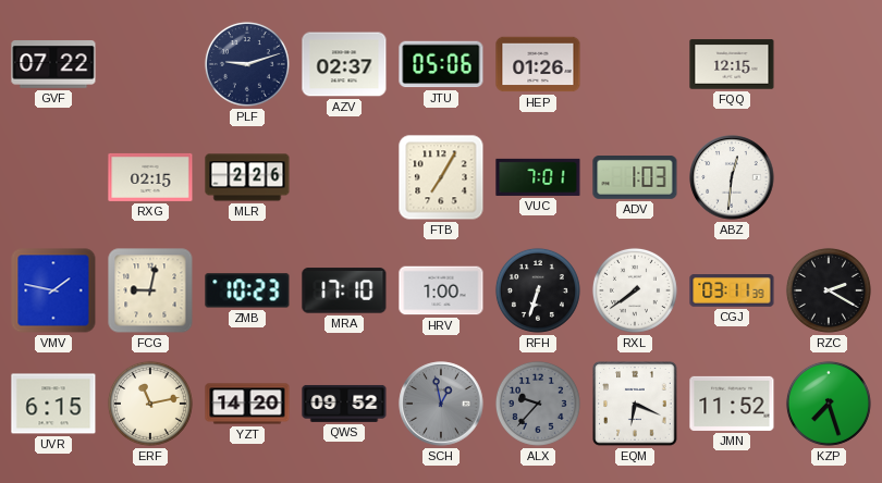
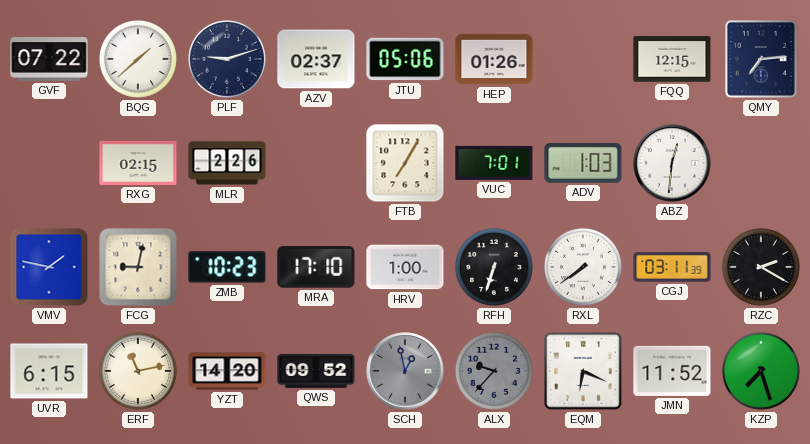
BQG: none -> 1:38
QMY: none -> 7:14
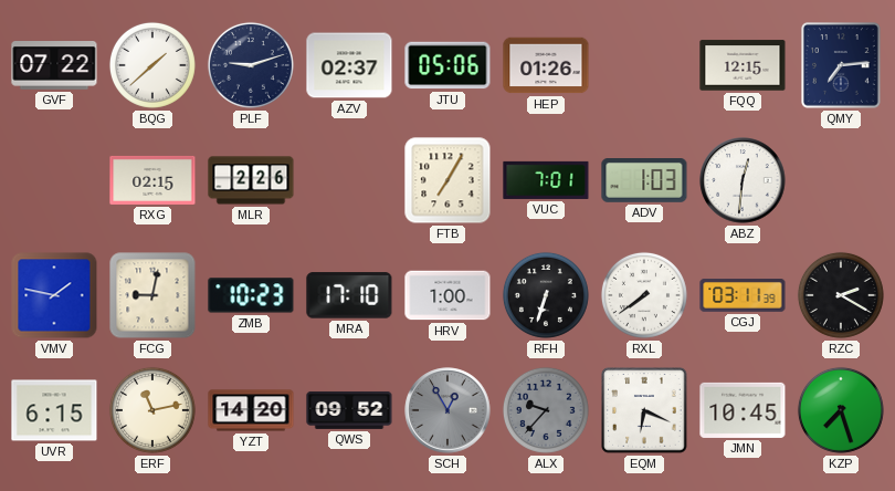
SCH: 12:58 -> 12:55
JMN: 11:52 -> 10:45
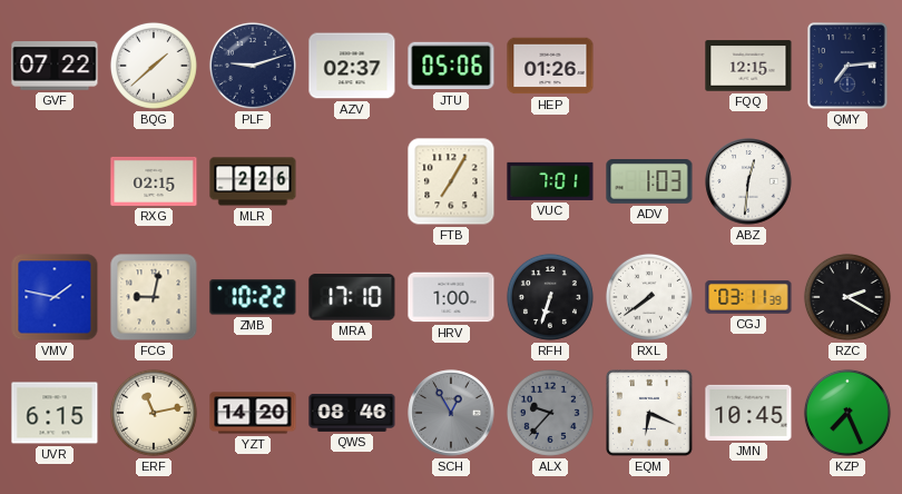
ZMB: 10:23 -> 10:22
QWS: 09:52 -> 08:46
KZP: 7:27 -> 7:26
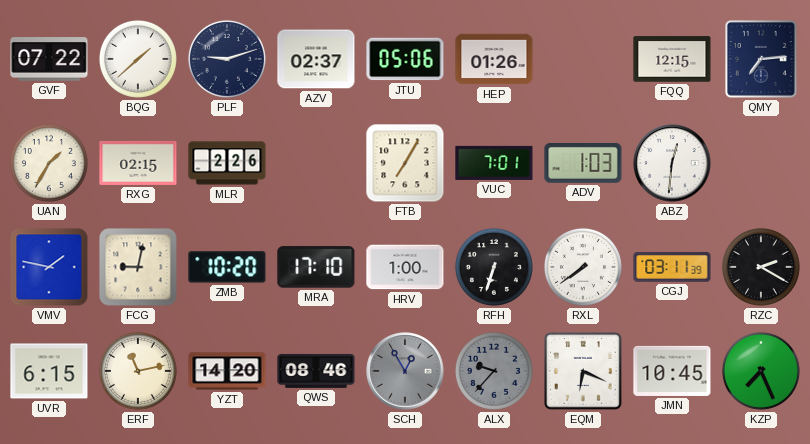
UAN: none -> 1:35
ZMB: 10:22 -> 10:20
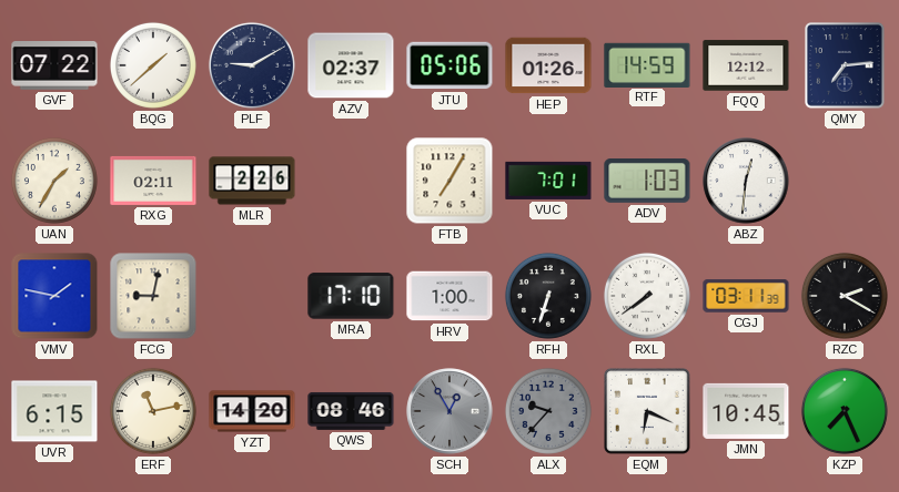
PLF: 9:12 -> 9:10
RTF: none -> 14:59
FQQ: 12:15 -> 12:12
RXG: 02:15 -> 02:11
ZMB: 10:20 -> none
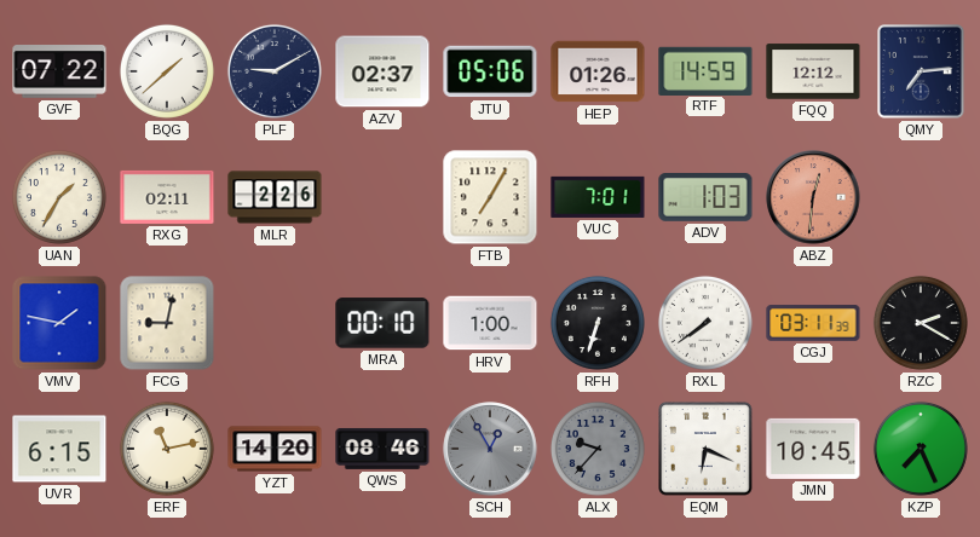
ABZ dial: white -> salmon
MRA: 17:10 -> 00:10
